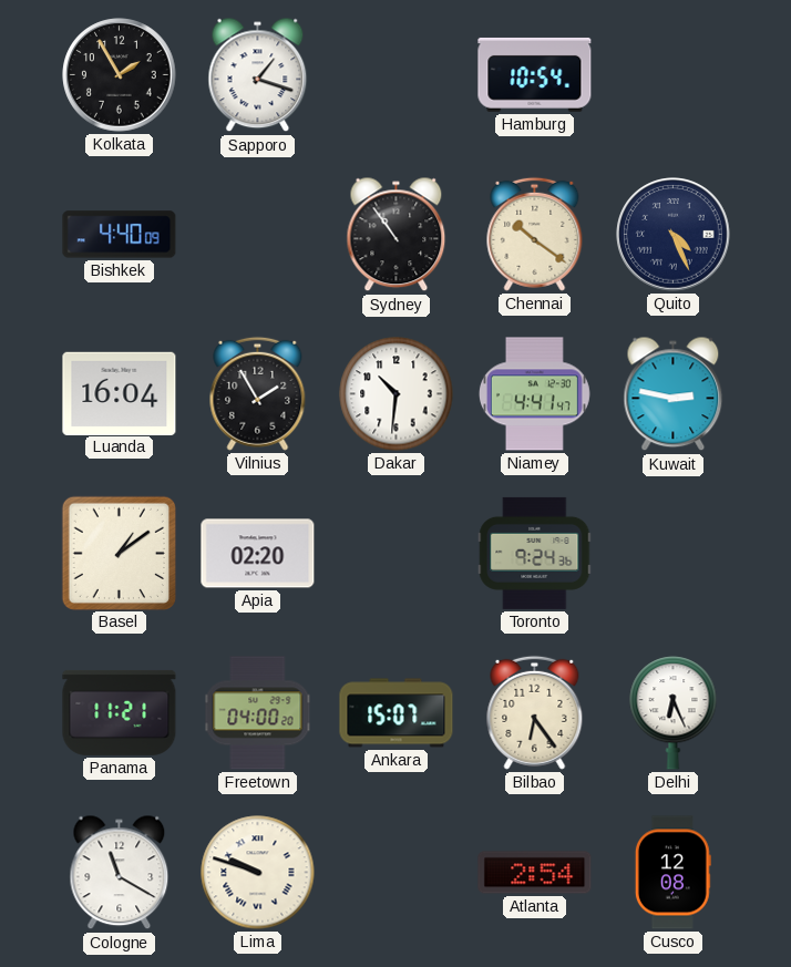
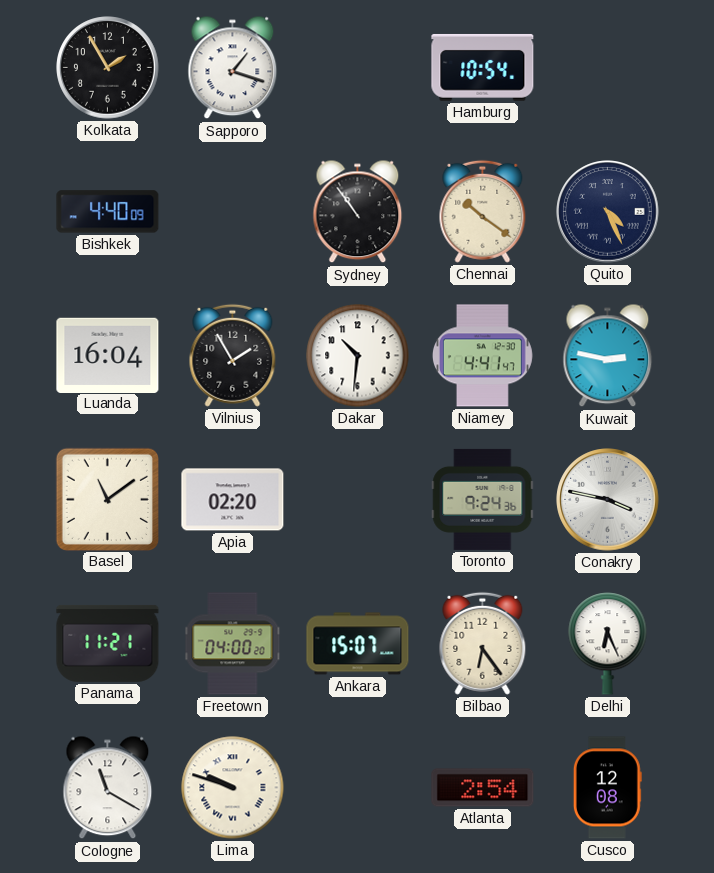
Basel: 1:09 -> 11:09
Conakry: none -> 3:47
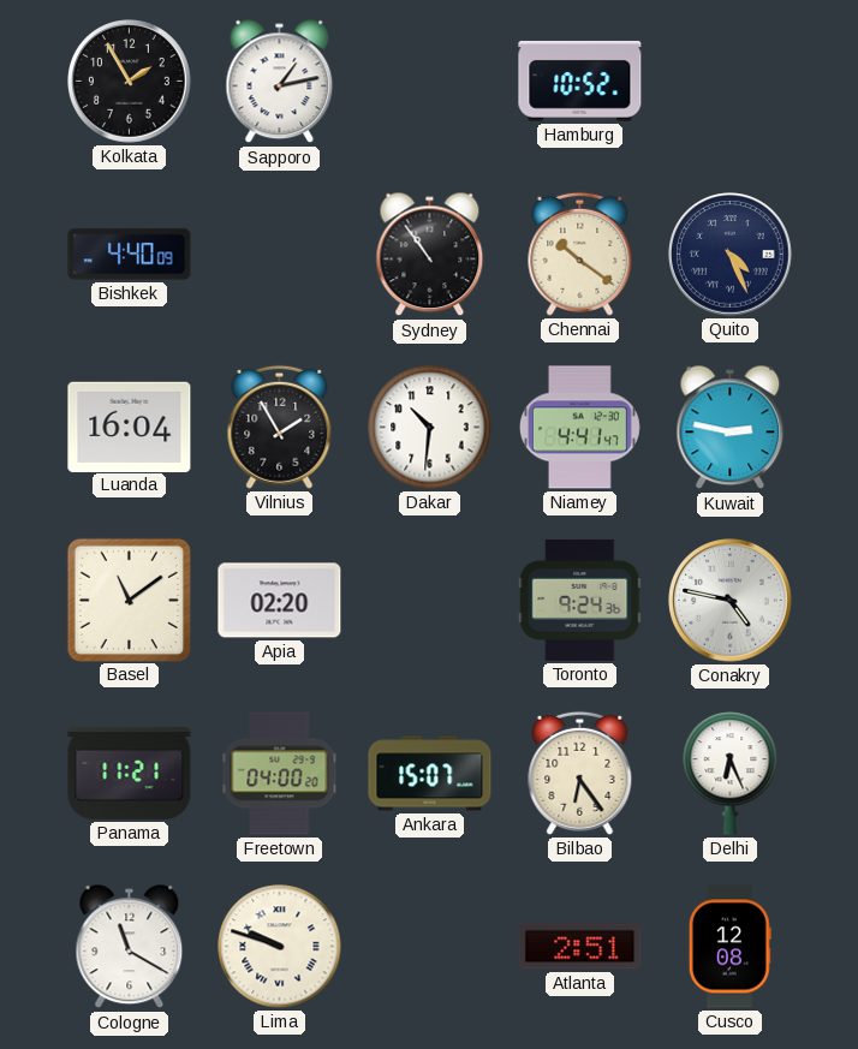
Sapporo: 1:18 -> 1:13
Hamburg: 10:54 -> 10:52
Conakry: 3:47 -> 4:47
Atlanta: 2:54 -> 2:51
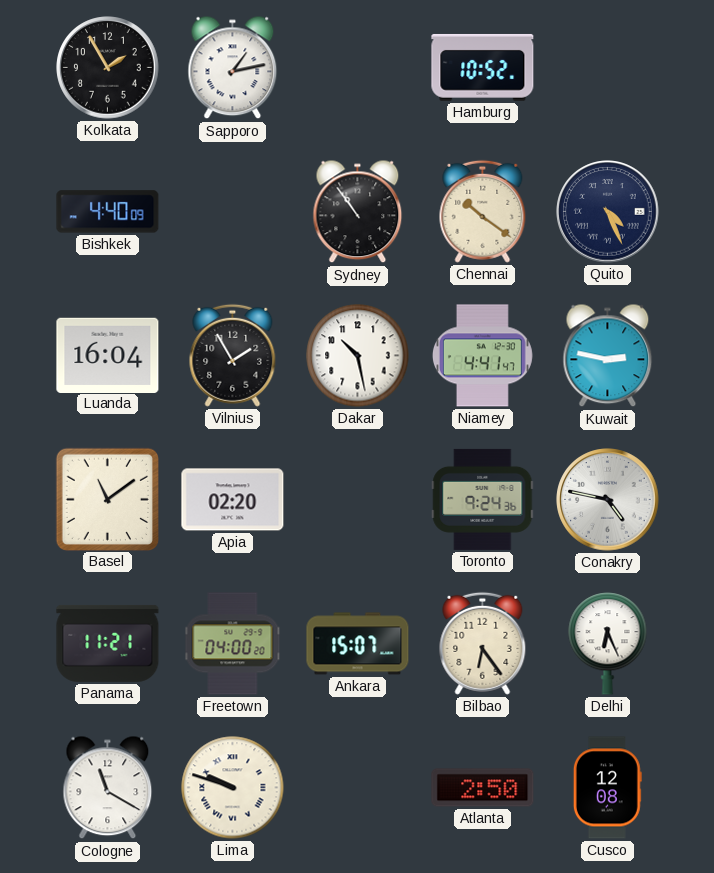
Dakar: 10:31 -> 10:28
Atlanta: 2:51 -> 2:50
